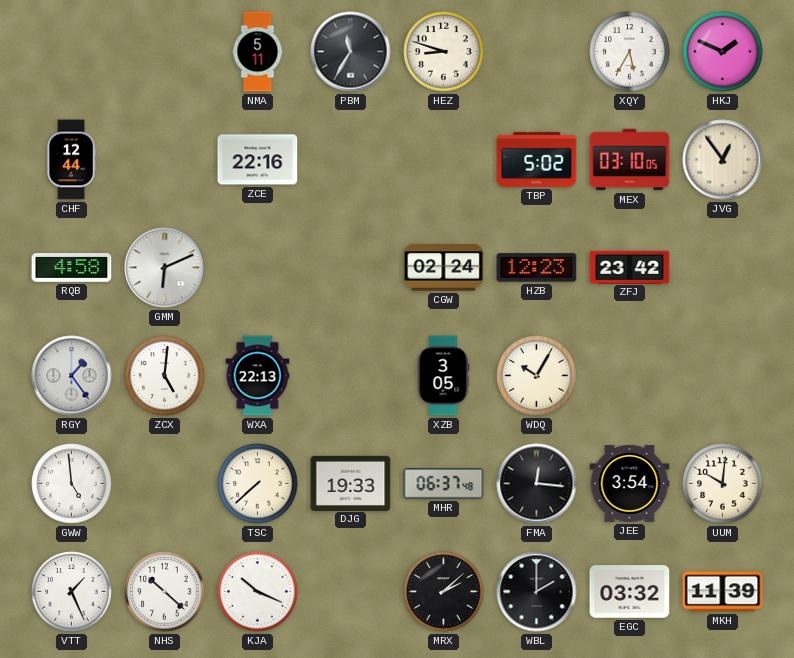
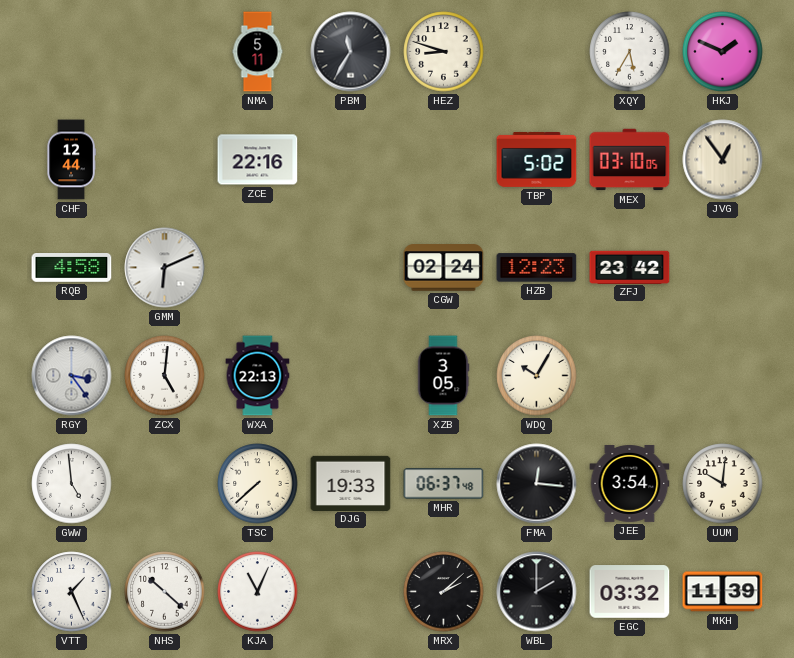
RGY: 1:24 -> 3:24
KJA: 10:19 -> 11:04
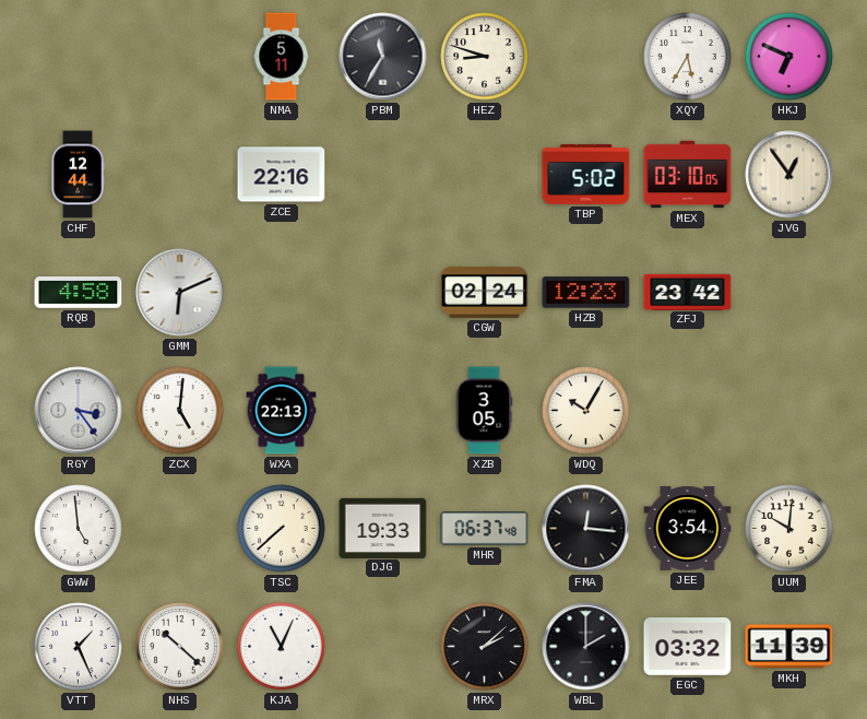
HKJ: 1:49 -> 6:49
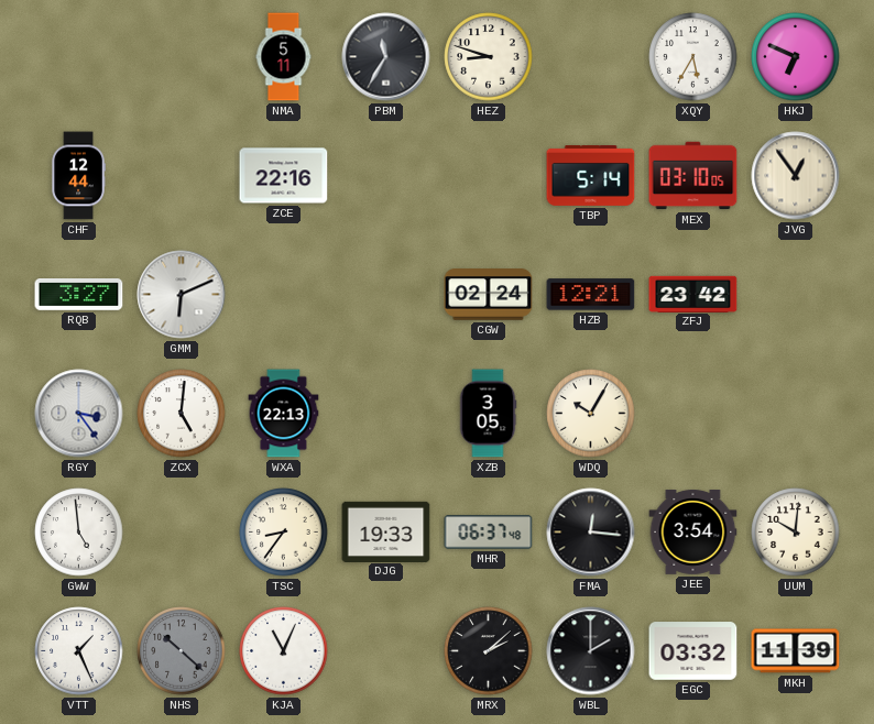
TBP: 5:02 -> 5:14
RQB: 4:58 -> 3:27
HZB: 12:23 -> 12:21
TSC: 7:38 -> 8:36
NHS dial: white -> grey
